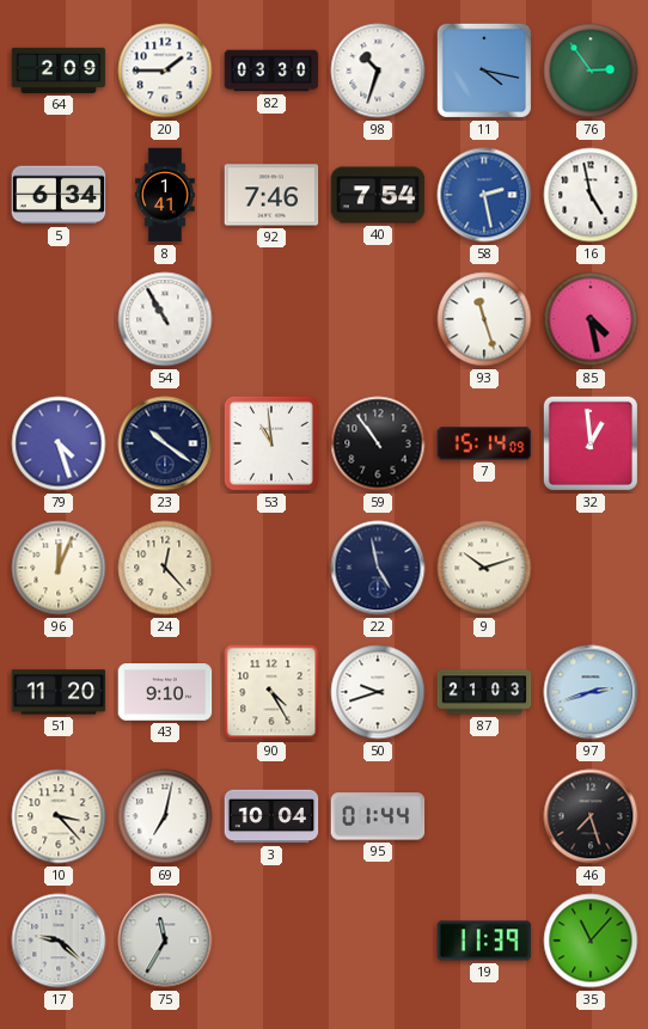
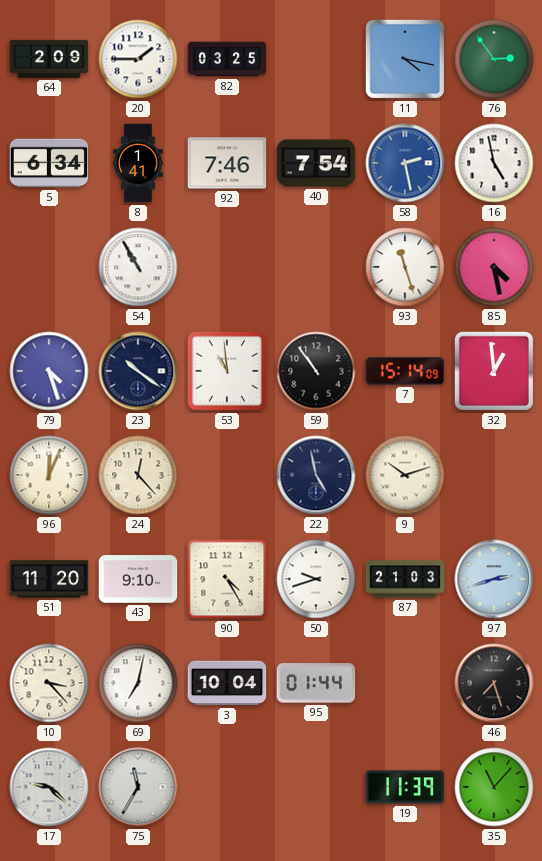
82: 03:30 -> 03:25
98: 10:33 -> none
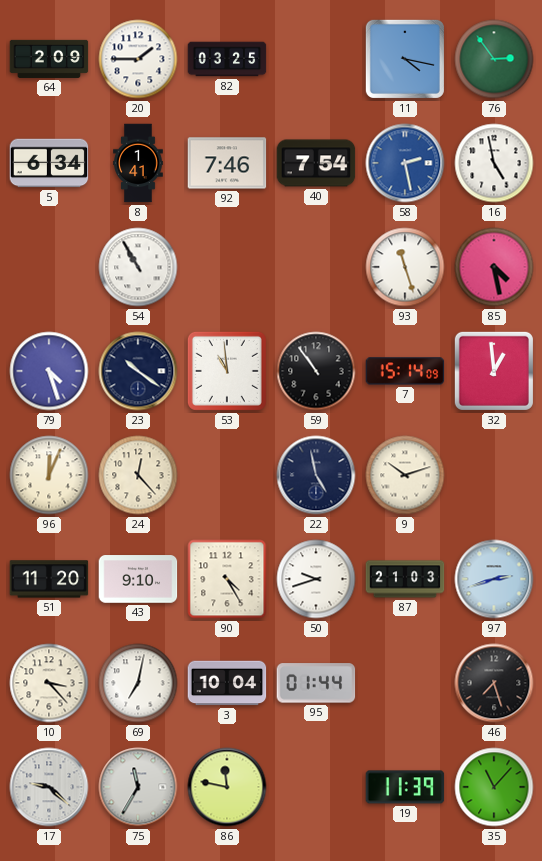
86: none -> 11:47
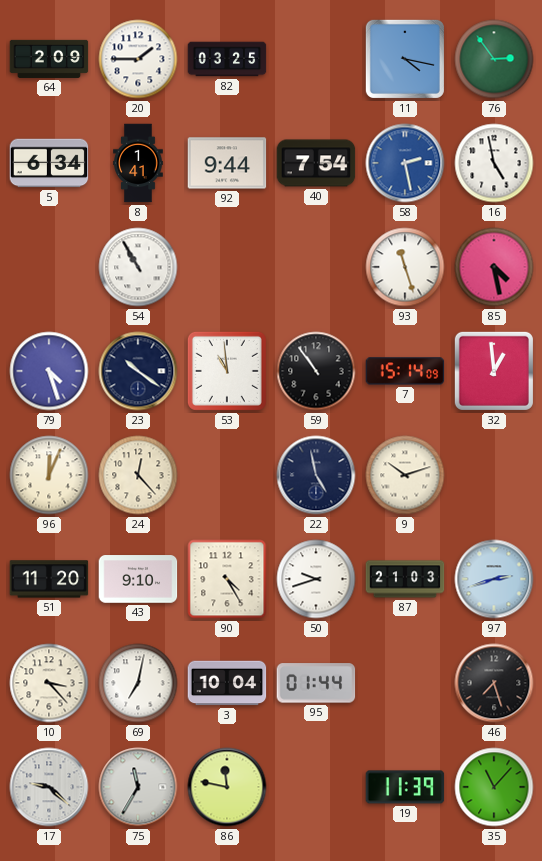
92: 7:46 -> 9:44
